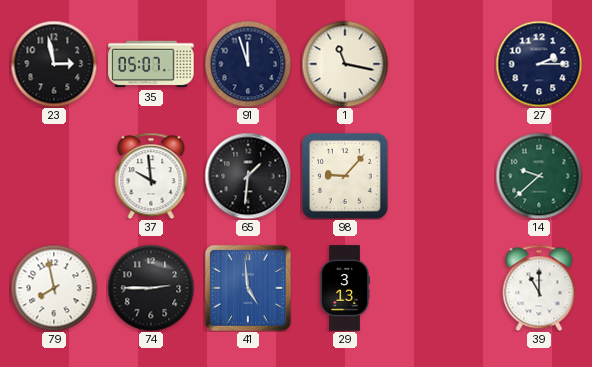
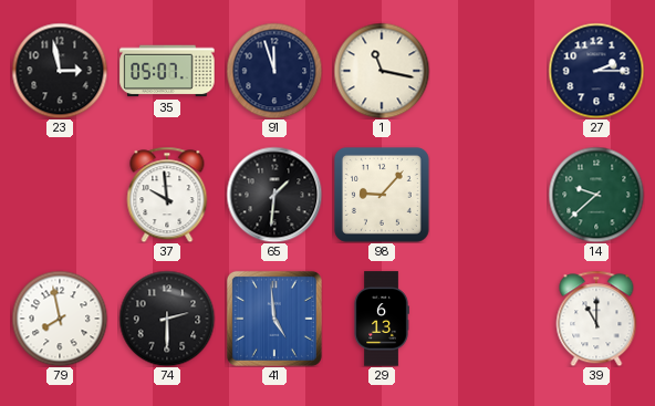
74: 2:45 -> 2:30
29: 3:13 -> 6:13
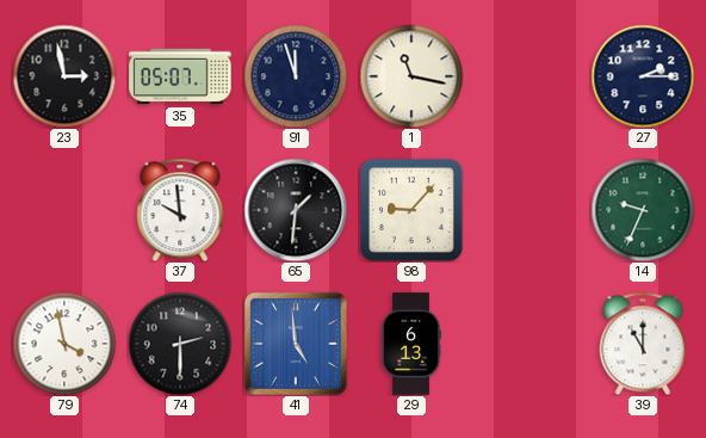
14: 9:38 -> 9:34
79: 7:58 -> 3:58
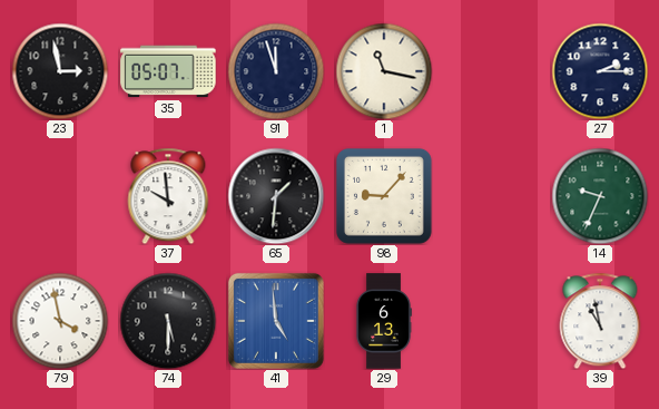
74: 2:30 -> 5:30
39: 11:00 -> 10:58
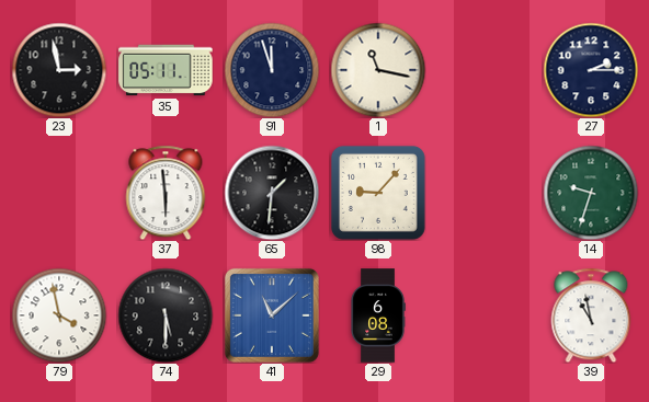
35: 05:07 -> 05:11
37: 9:59 -> 5:59
14: 9:34 -> 9:33
41: 4:59 -> 11:08
29: 6:13 -> 6:08
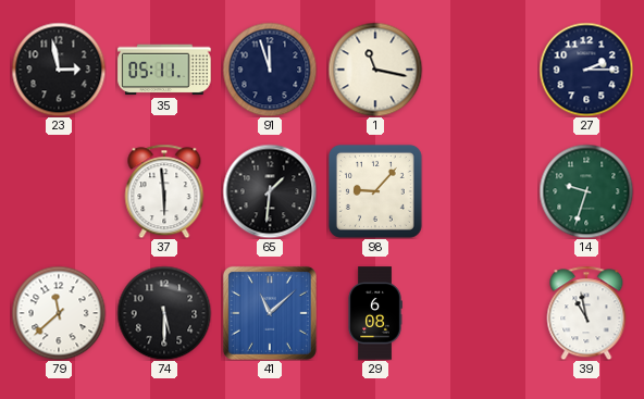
79: 3:58 -> 11:38
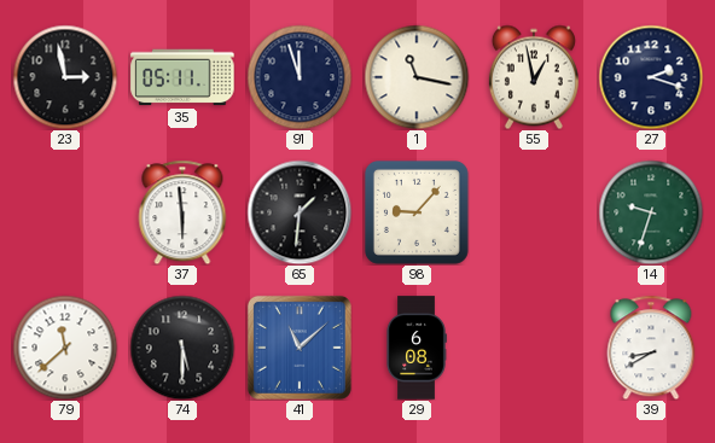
55: none -> 12:58
27: 2:15 -> 2:18
39: 10:58 -> 8:40
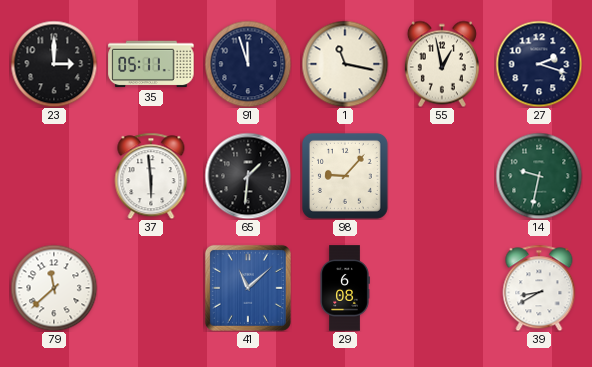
23: 2:58 -> 3:00
14: 9:33 -> 9:32
74: 5:30 -> none
